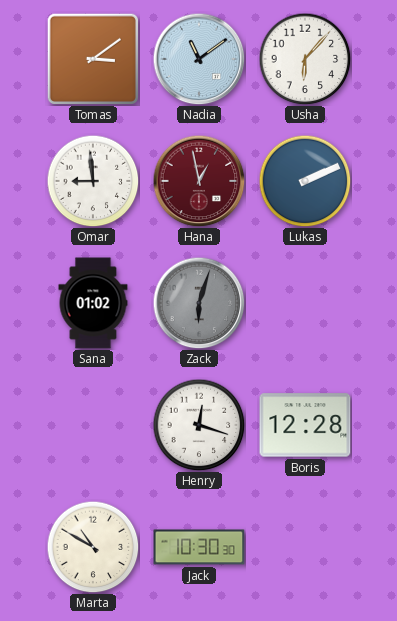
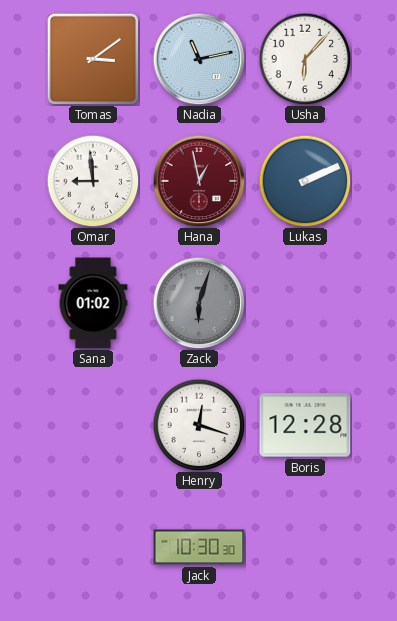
Nadia: 11:09 -> 11:13
Marta: 10:50 -> none
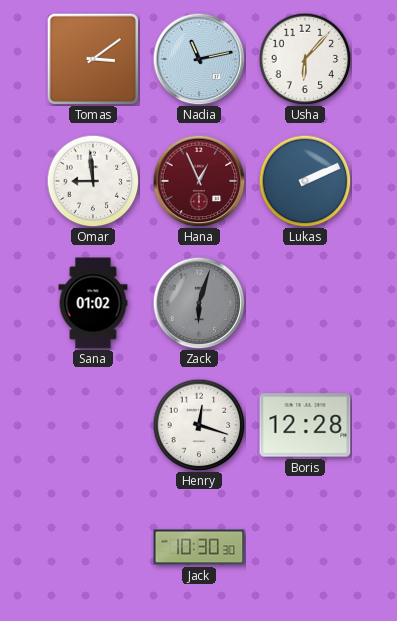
Hana: 12:58 -> 12:56
